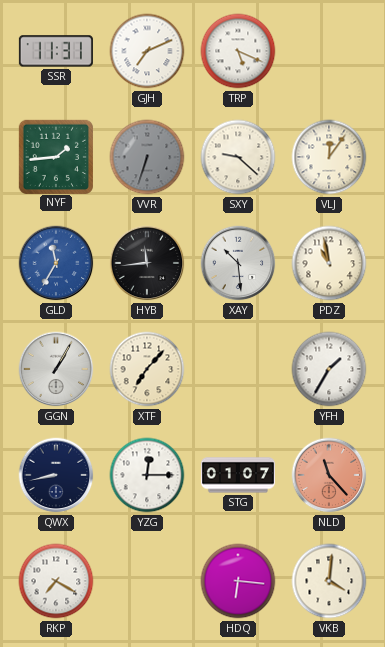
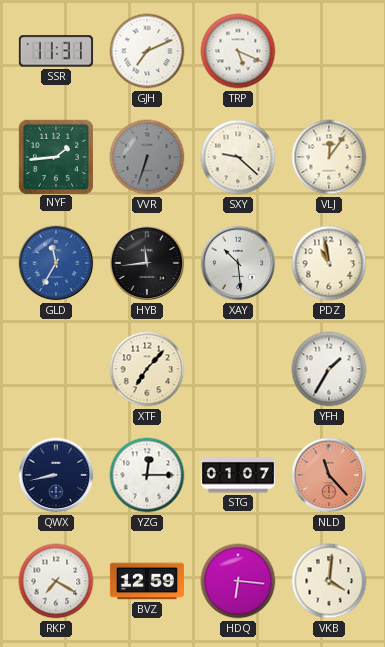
GGN: 1:05 -> none
BVZ: none -> 12:59
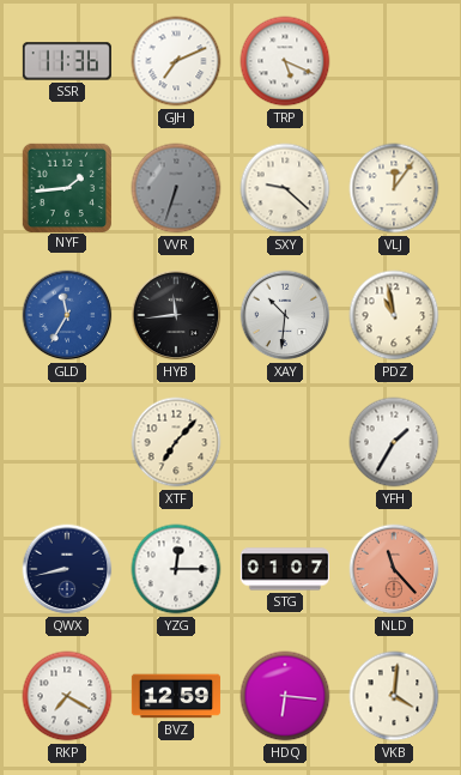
SSR: 11:31 -> 11:36
XAY: 10:29 -> 10:31
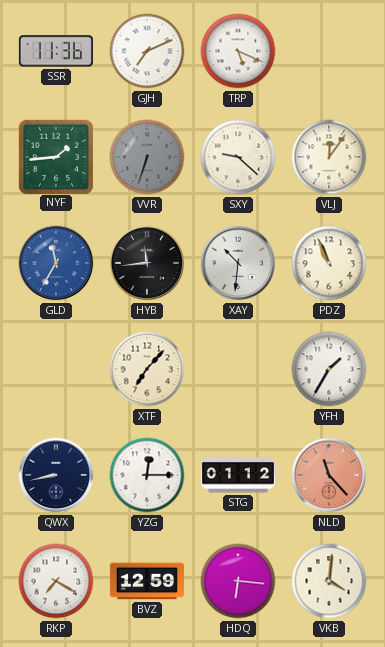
PDZ: 10:58 -> 10:56
STG: 01:07 -> 01:12
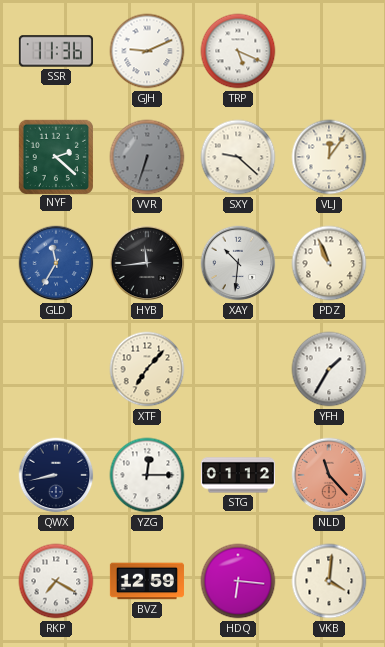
GJH: 7:11 -> 9:11
NYF: 1:44 -> 2:22
